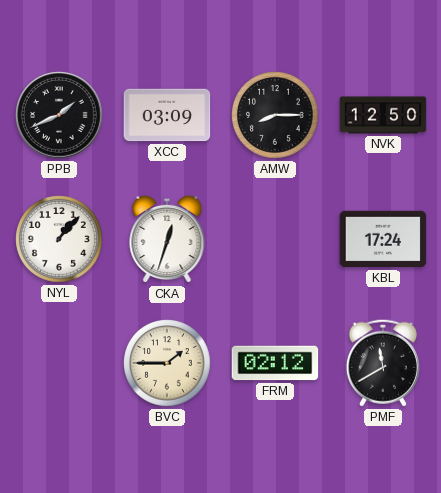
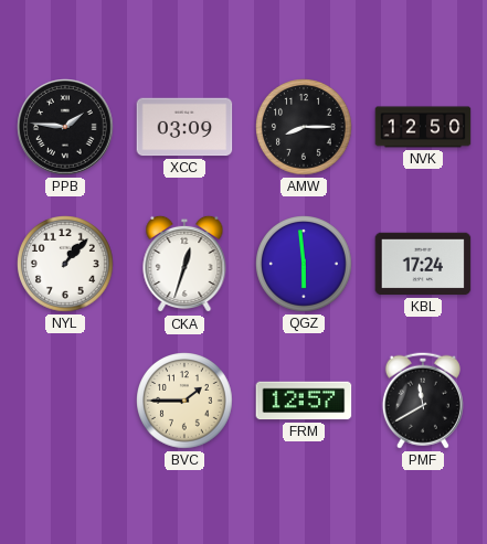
PPB: 1:41 -> 1:46
QGZ: none -> 5:59
FRM: 02:12 -> 12:57
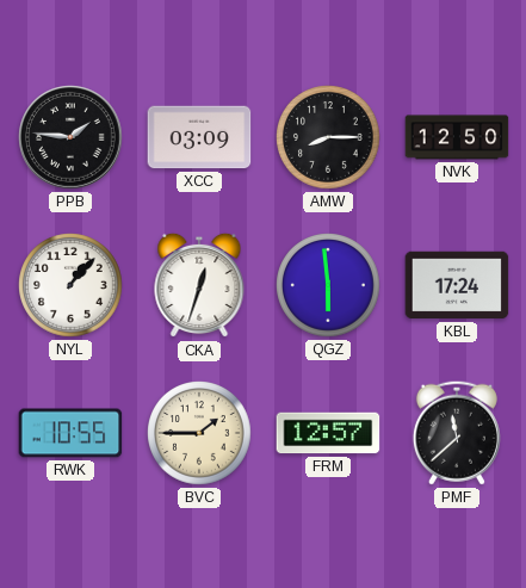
RWK: none -> 10:55
PMF: 11:40 -> 11:38
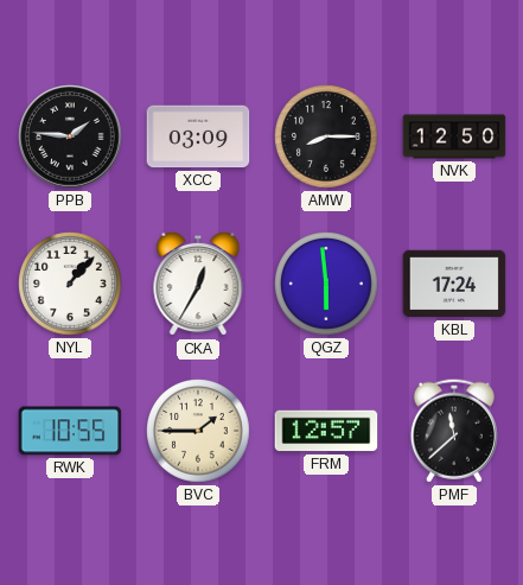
CKA: 12:33 -> 12:35
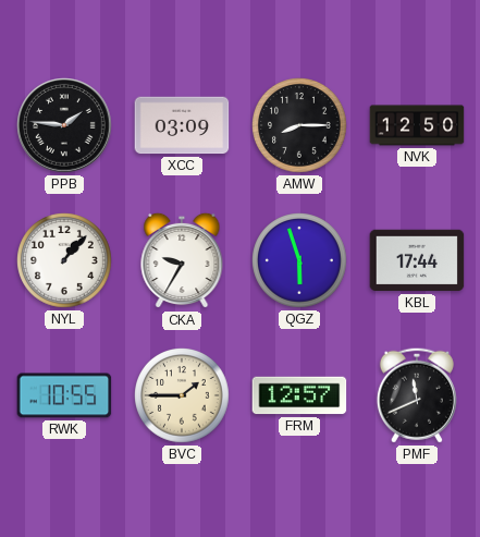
CKA: 12:35 -> 9:35
QGZ: 5:59 -> 5:57
KBL: 17:24 -> 17:44
PMF: 11:38 -> 11:41
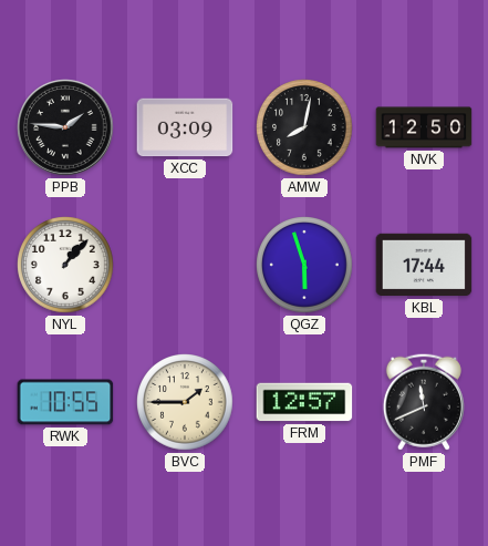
AMW: 8:15 -> 8:02
CKA: 9:35 -> none
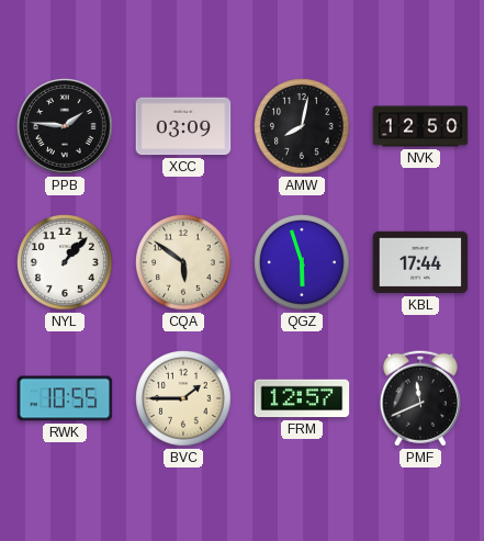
CQA: none -> 5:51
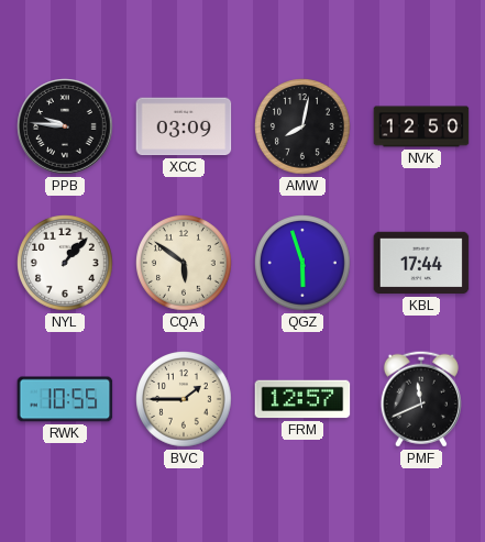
PPB: 1:46 -> 9:46
